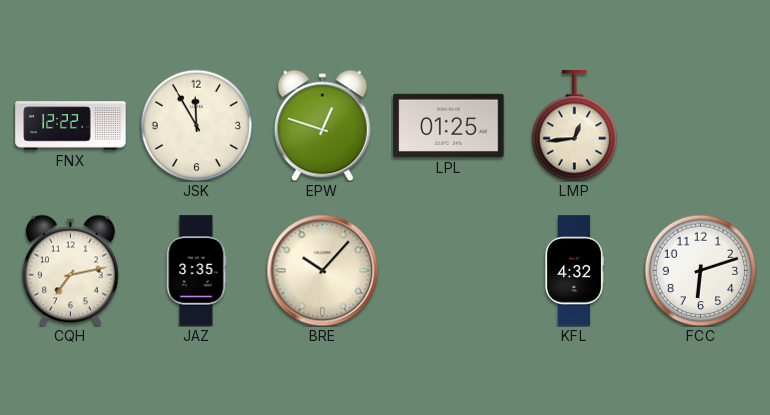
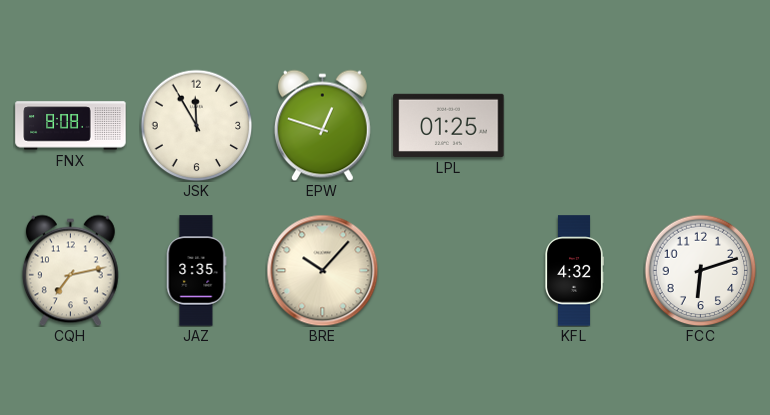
FNX: 12:22 -> 8:08
LMP: 12:44 -> none
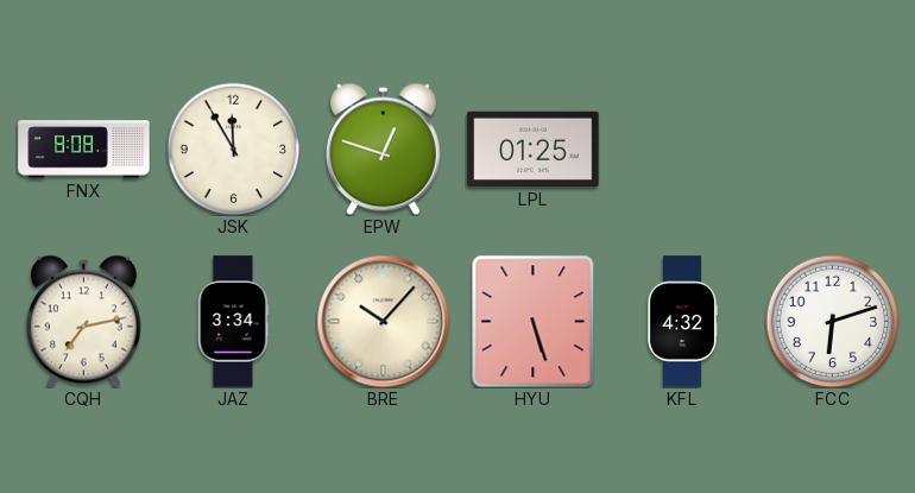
JAZ: 3:35 -> 3:34
HYU: none -> 5:27
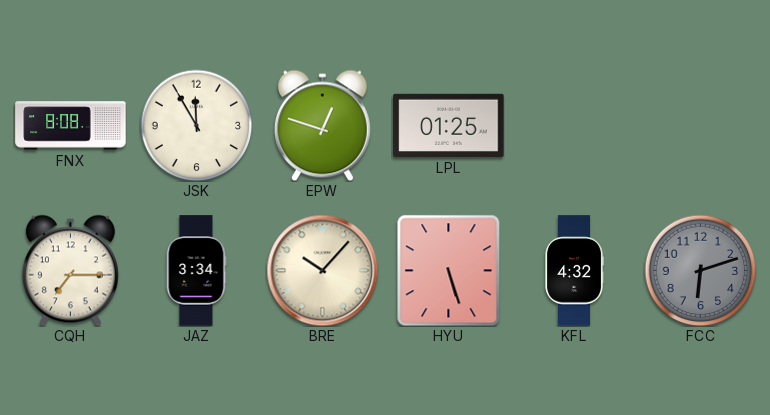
CQH: 7:13 -> 7:15
FCC dial: white -> grey
